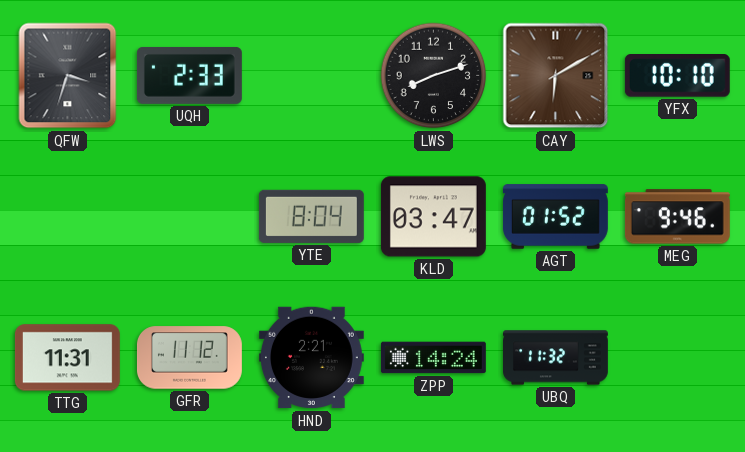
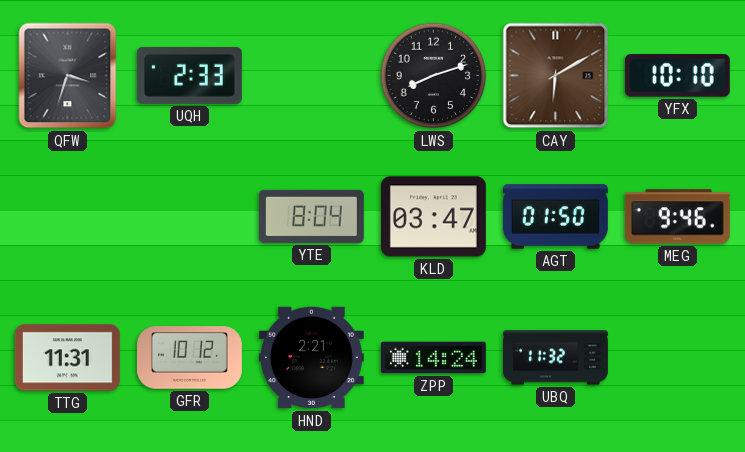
AGT: 01:52 -> 01:50
GFR: 11:12 -> 10:12
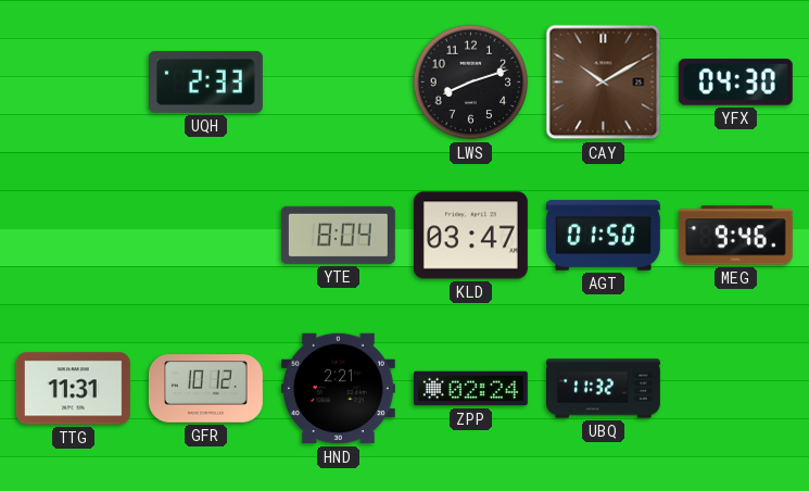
QFW: 3:33 -> none
CAY: 6:10 -> 10:10
YFX: 10:10 -> 04:30
ZPP: 14:24 -> 02:24
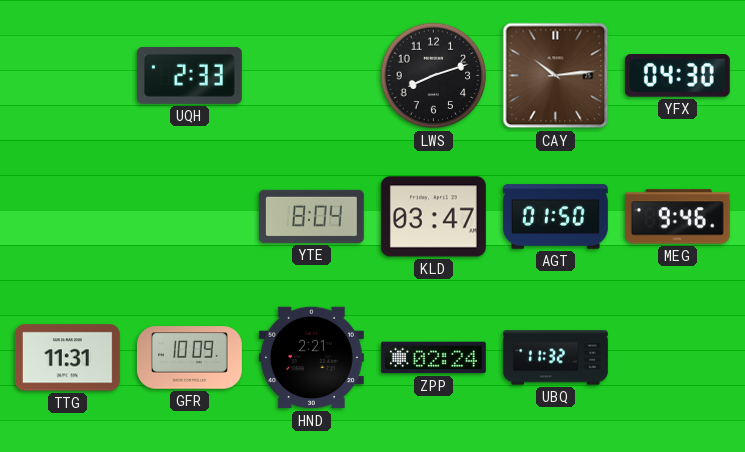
CAY: 10:10 -> 10:14
GFR: 10:12 -> 10:09
